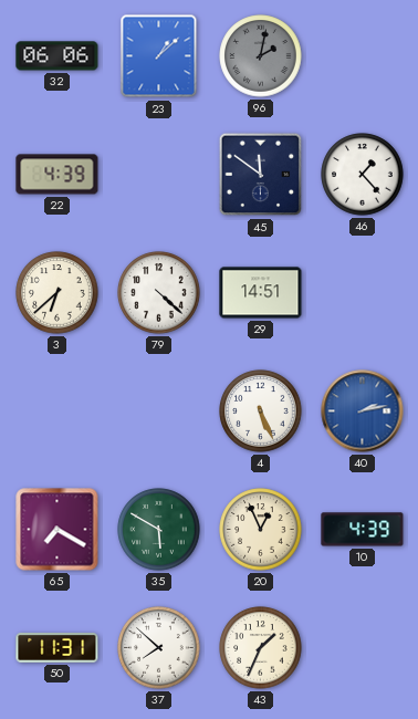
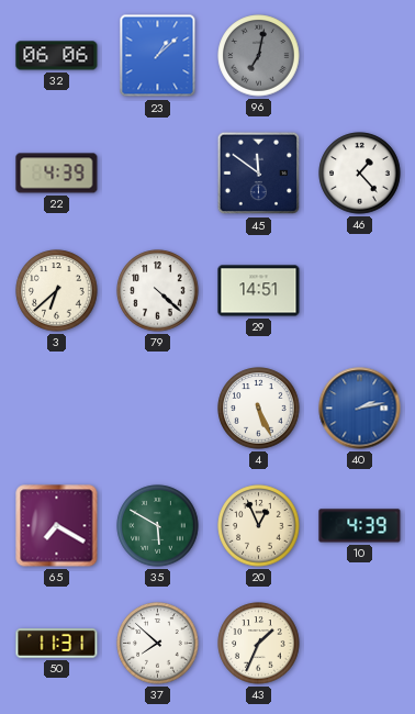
96: 2:02 -> 7:02
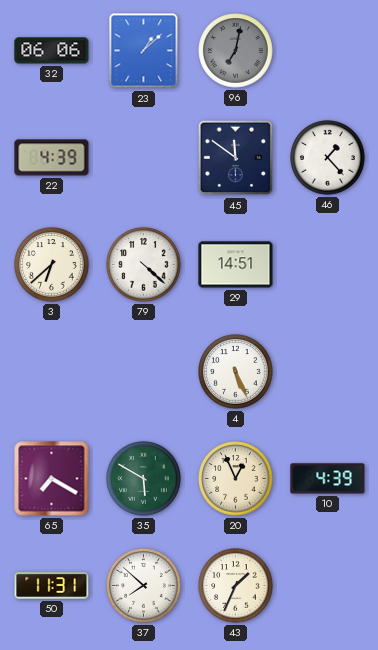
40: 2:13 -> none
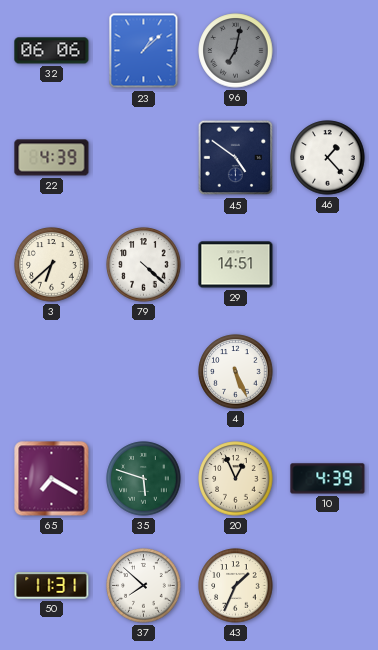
45: 11:51 -> 4:51
35: 5:50 -> 5:48
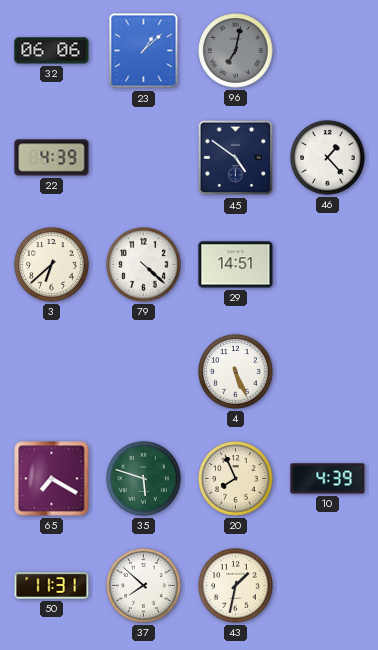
20: 12:56 -> 7:56
43: 1:34 -> 1:32
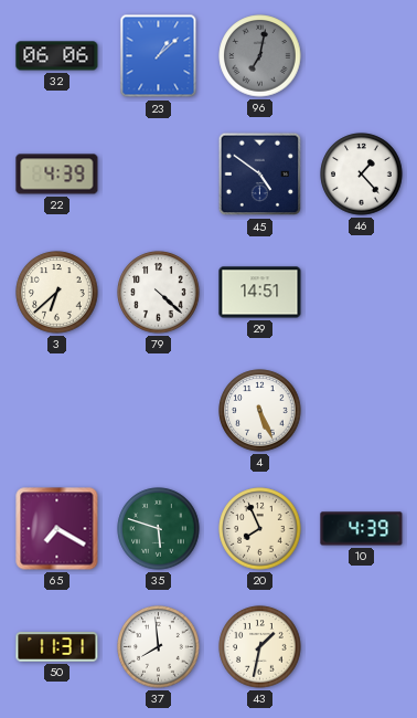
37: 7:52 -> 7:59
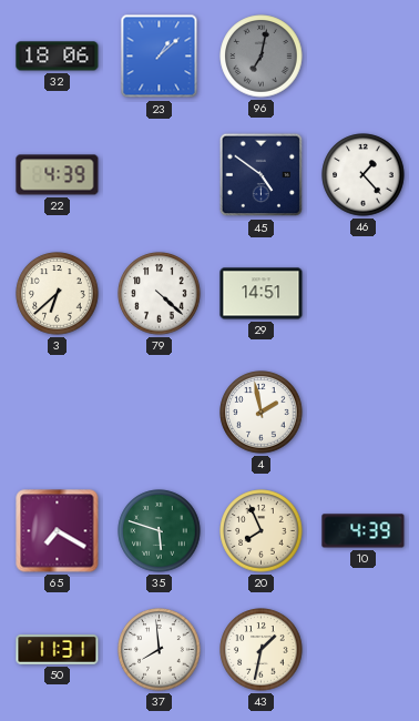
32: 06:06 -> 18:06
4: 5:26 -> 1:58
